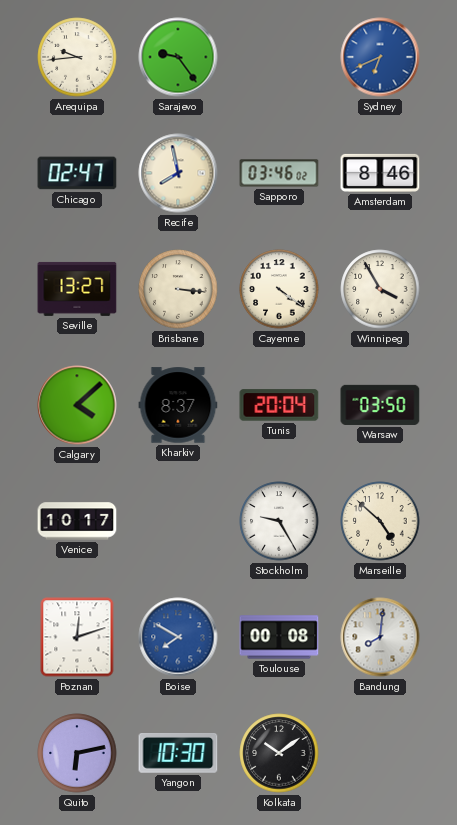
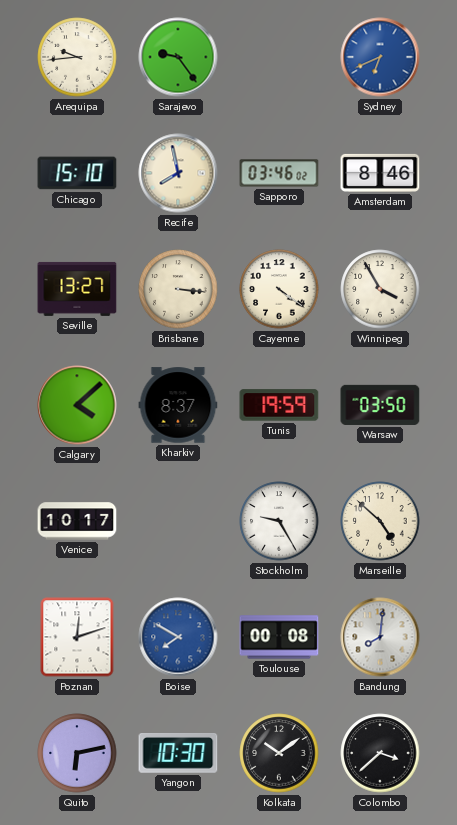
Chicago: 02:47 -> 15:10
Tunis: 20:04 -> 19:59
Colombo: none -> 3:38
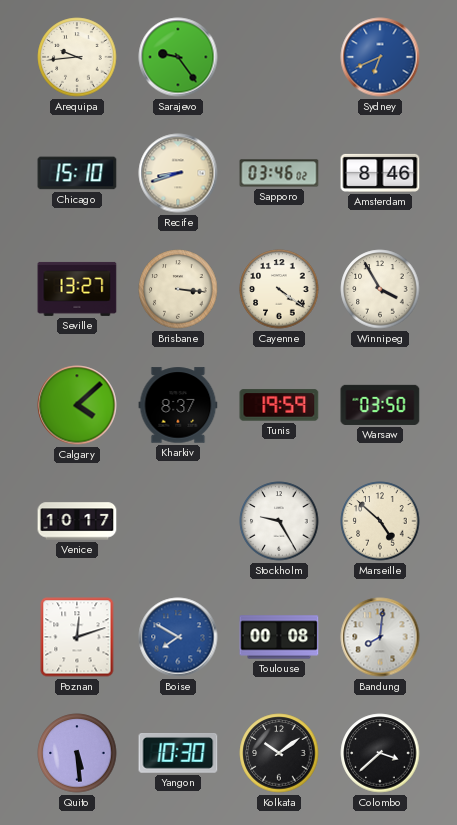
Recife: 7:58 -> 8:42
Quito: 6:13 -> 5:29
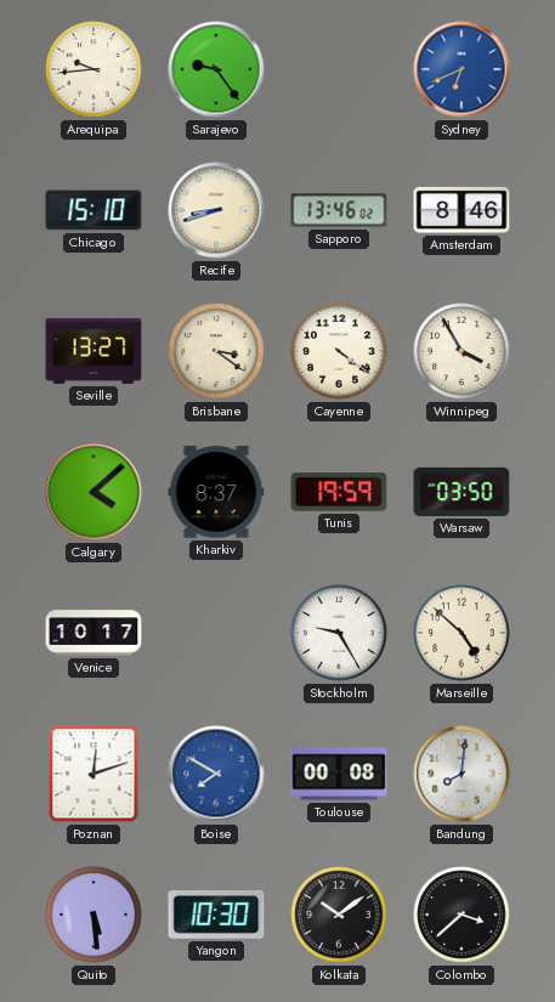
Sapporo: 03:46 -> 13:46
Brisbane: 3:16 -> 3:21
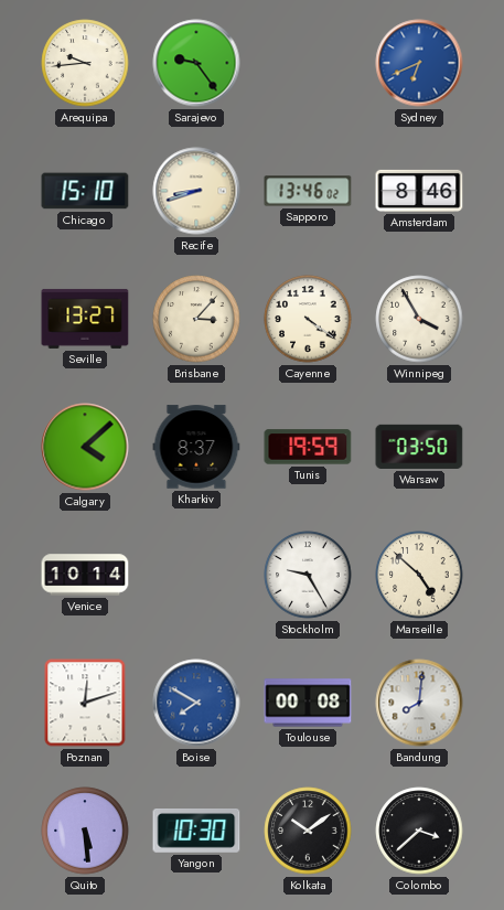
Brisbane: 3:21 -> 3:07
Venice: 10:17 -> 10:14
